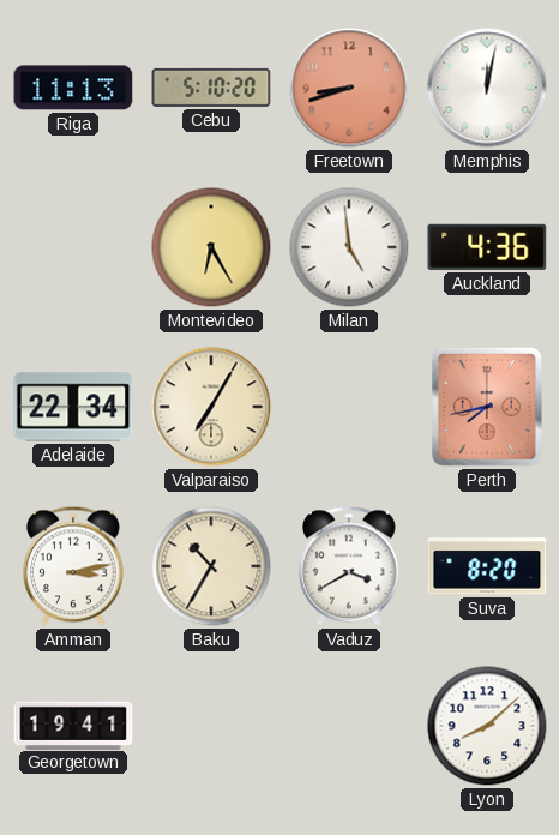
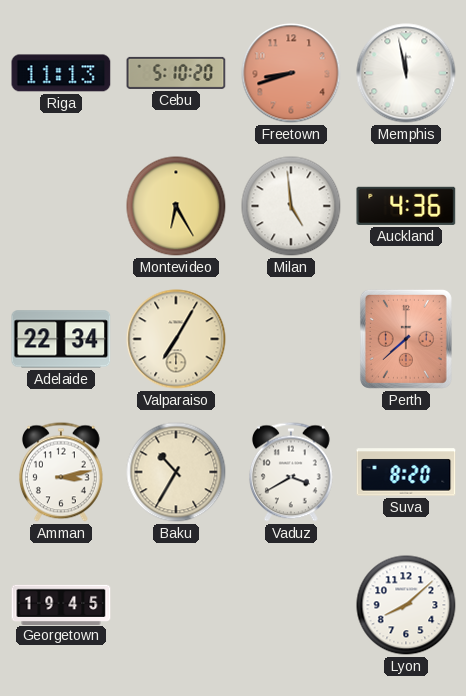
Memphis: 12:02 -> 11:58
Perth: 7:43 -> 7:38
Georgetown: 19:41 -> 19:45
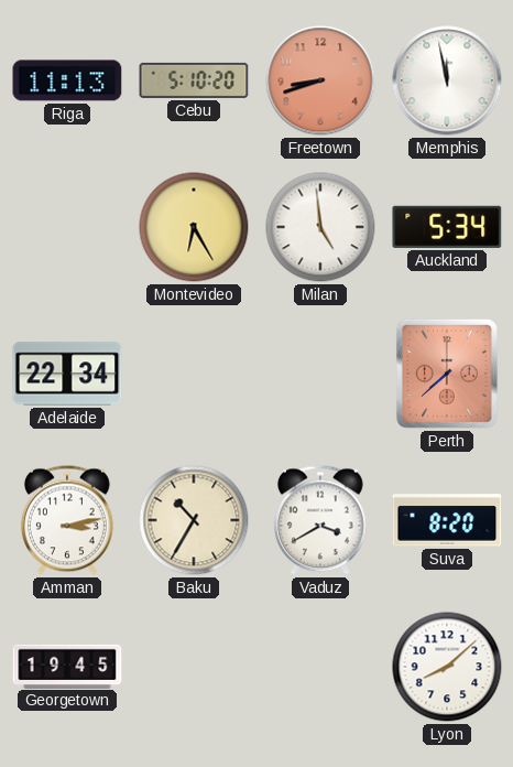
Auckland: 4:36 -> 5:34
Valparaiso: 7:05 -> none
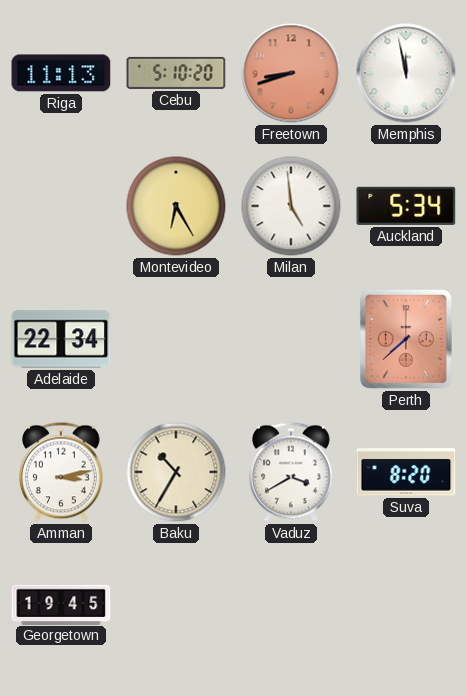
Lyon: 8:08 -> none
